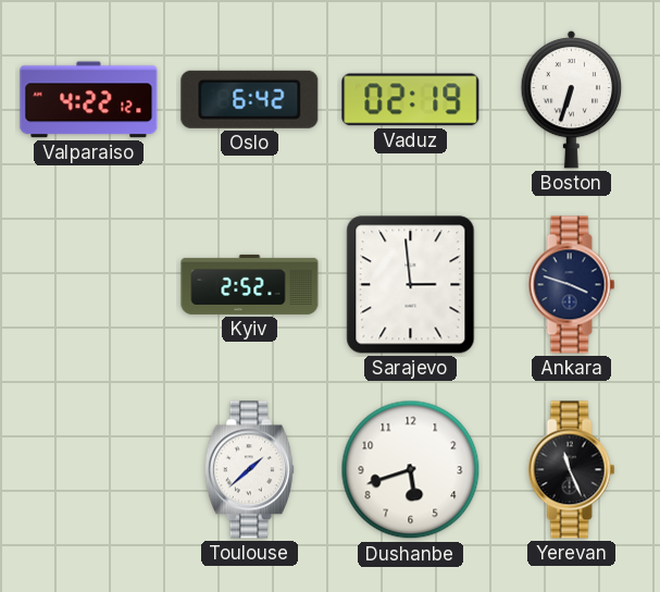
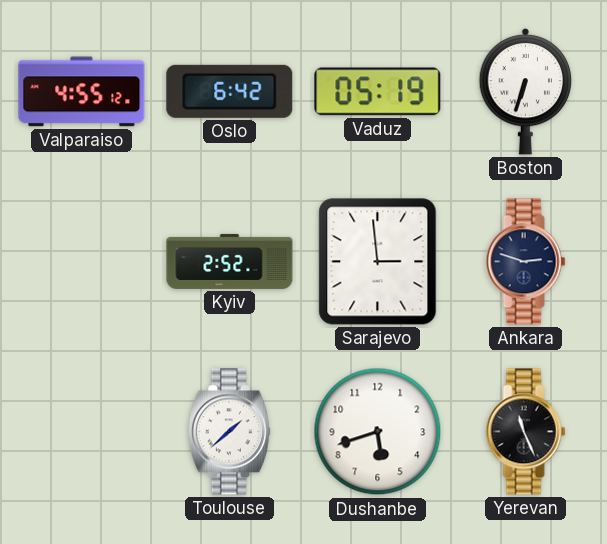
Valparaiso: 4:22 -> 4:55
Vaduz: 02:19 -> 05:19
Ankara: 3:48 -> 2:48
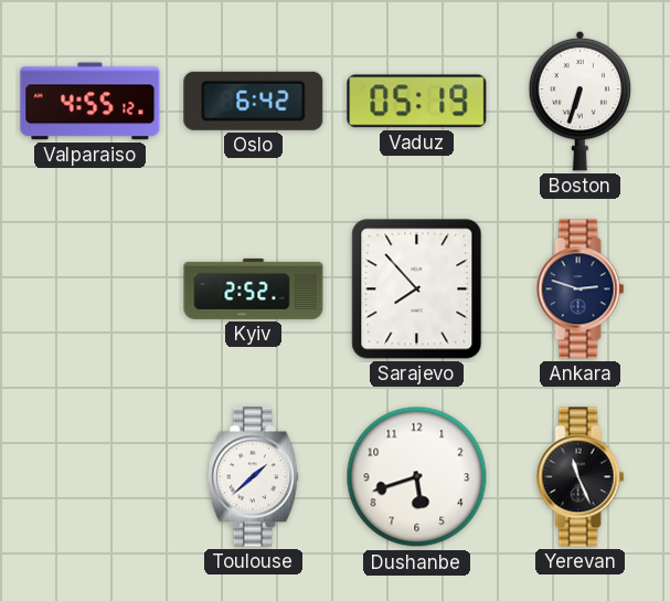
Sarajevo: 2:59 -> 7:53
